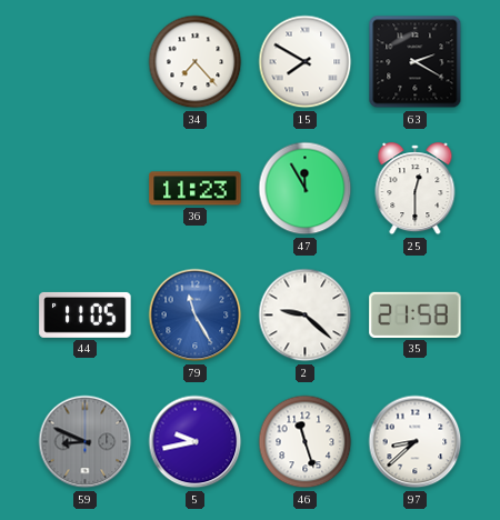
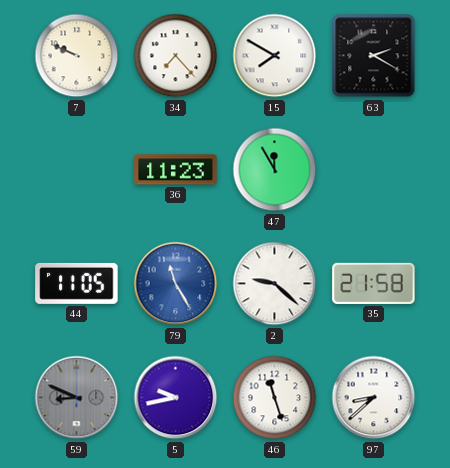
7: none -> 9:49
25: 12:30 -> none
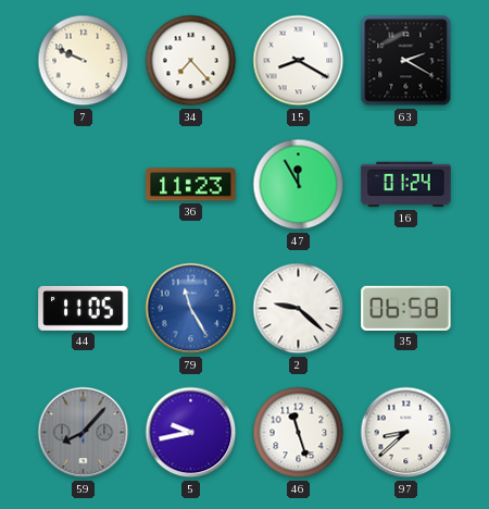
15: 7:50 -> 8:20
16: none -> 01:24
35: 21:58 -> 06:58
59: 8:49 -> 8:07
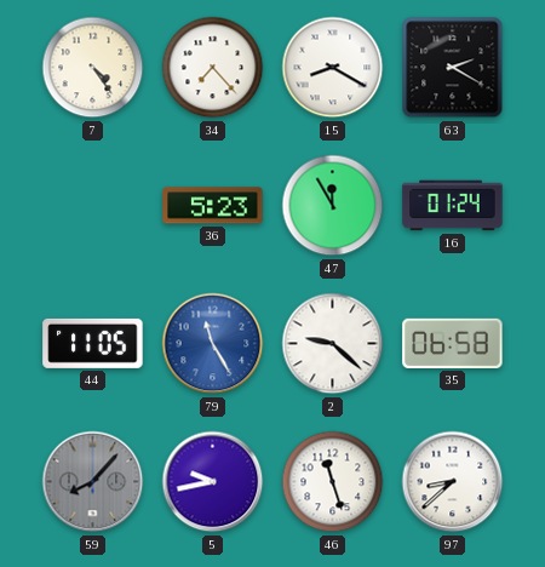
7: 9:49 -> 4:24
36: 11:23 -> 5:23
